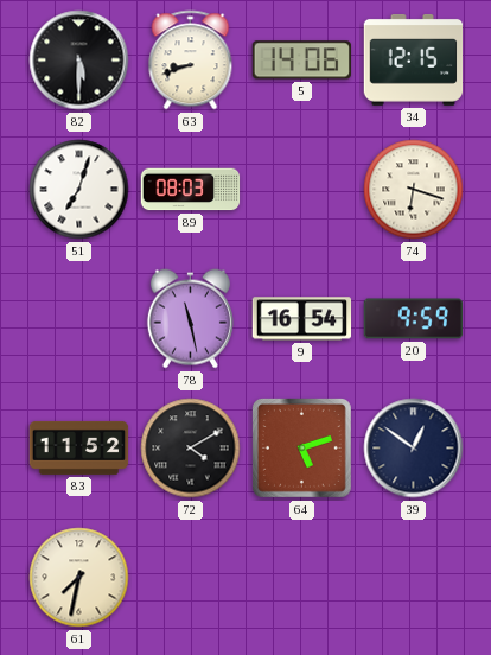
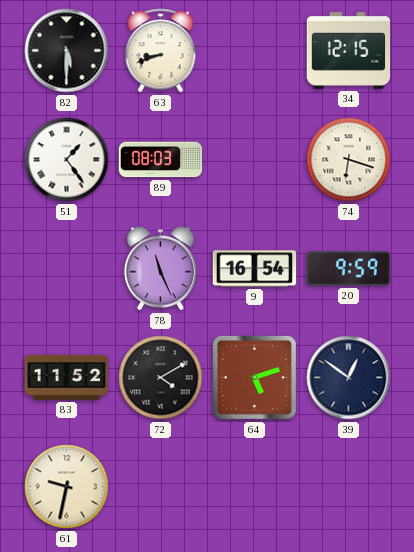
5: 14:06 -> none
51: 7:03 -> 1:24
78: 11:28 -> 11:26
61: 7:32 -> 9:32
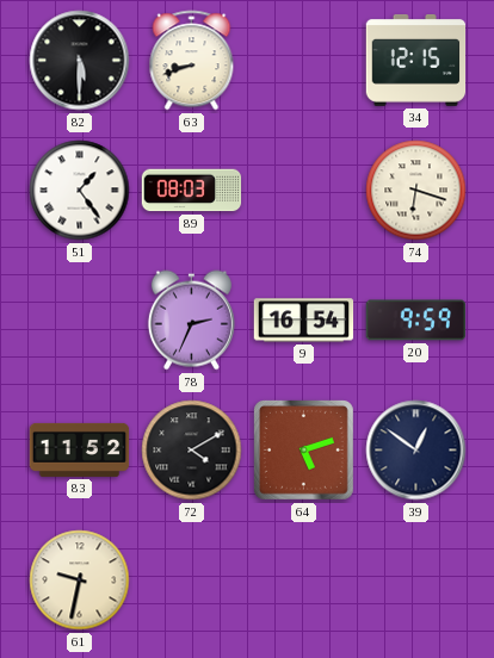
78: 11:26 -> 2:34
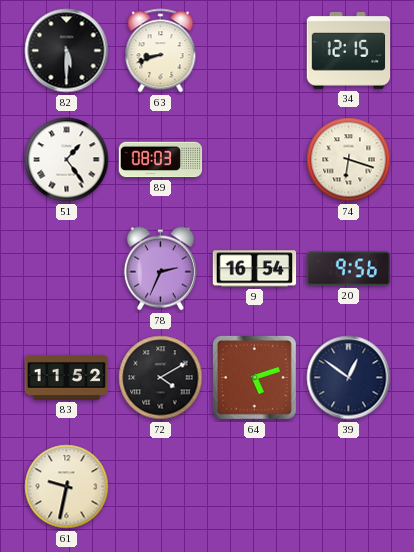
20: 9:59 -> 9:56
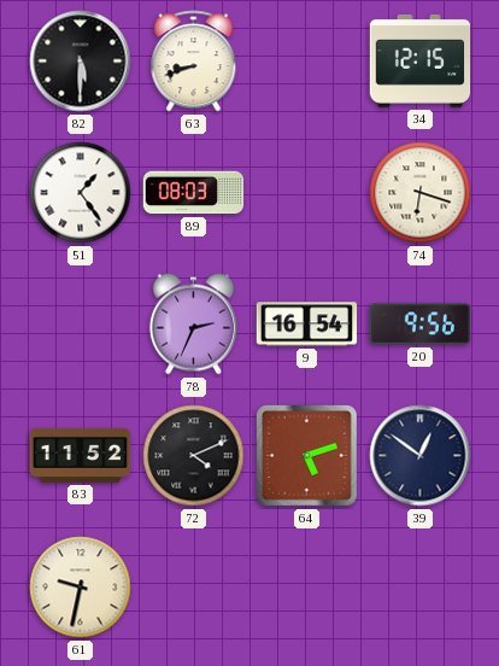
72: 4:10 -> 4:11
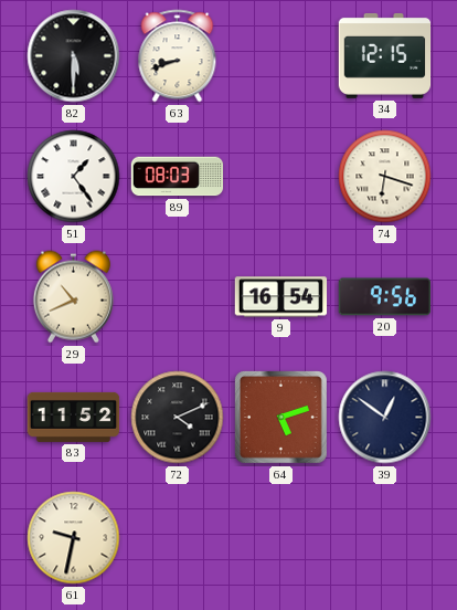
29: none -> 10:41
78: 2:34 -> none
